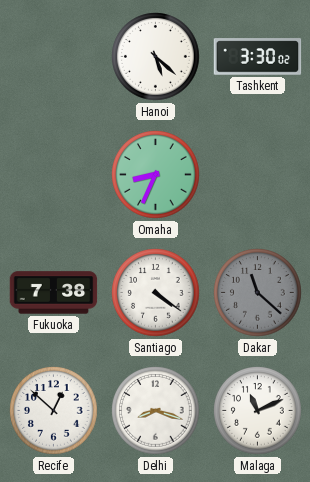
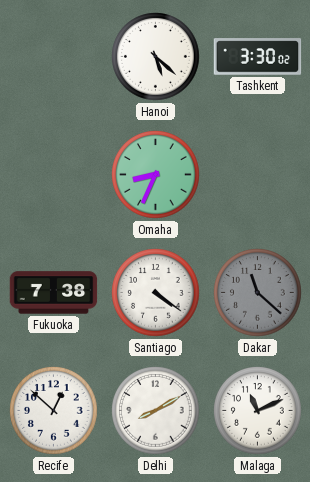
Delhi: 8:18 -> 8:10
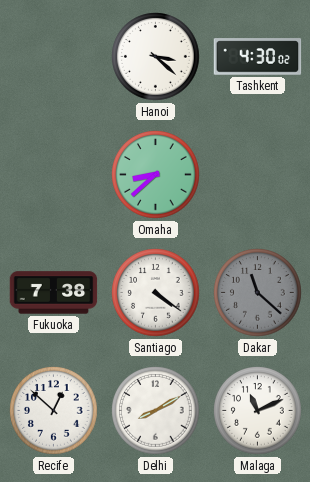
Hanoi: 5:22 -> 3:22
Tashkent: 3:30 -> 4:30
Omaha: 8:34 -> 8:38
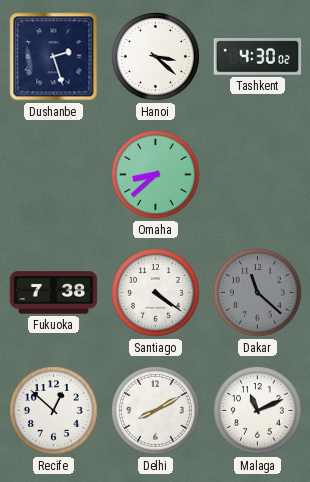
Dushanbe: none -> 2:27
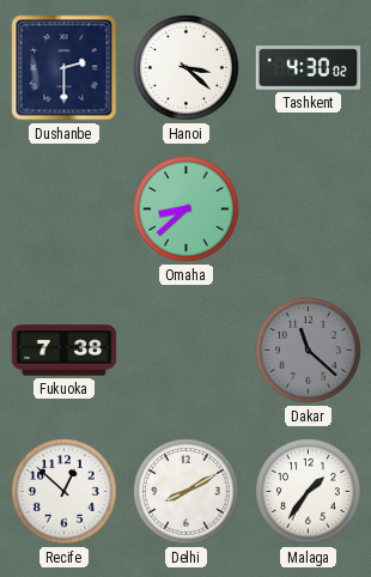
Dushanbe: 2:27 -> 2:30
Santiago: 4:21 -> none
Malaga: 11:11 -> 1:36
